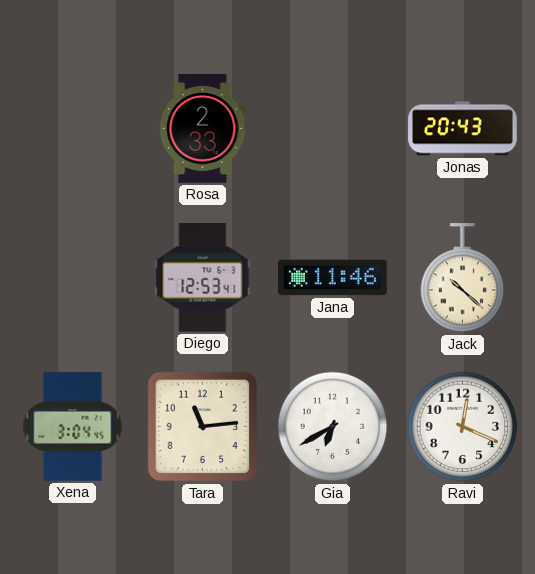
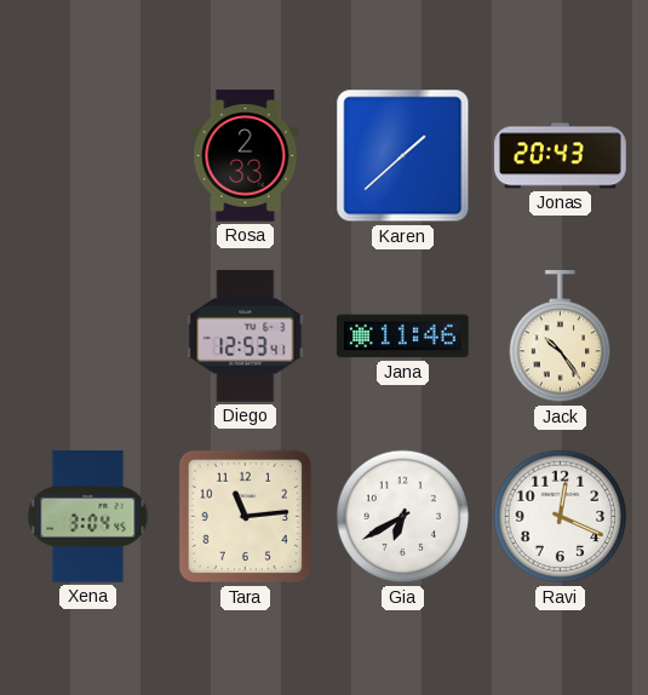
Karen: none -> 1:38
Jack: 10:22 -> 10:24
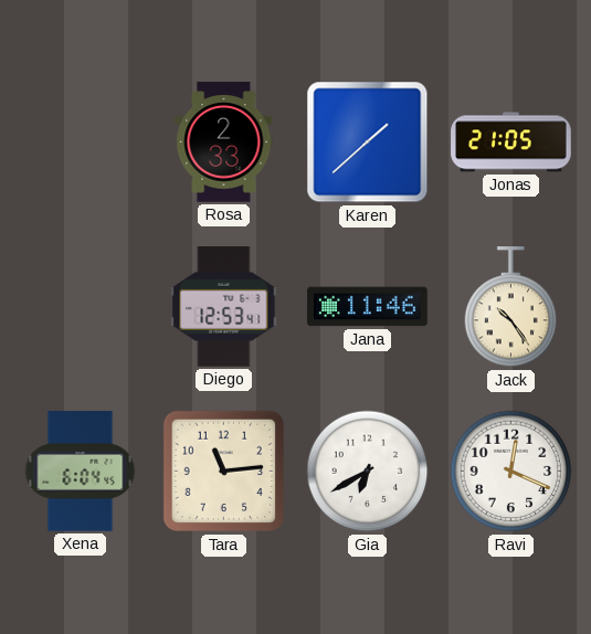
Jonas: 20:43 -> 21:05
Xena: 3:04 -> 6:04
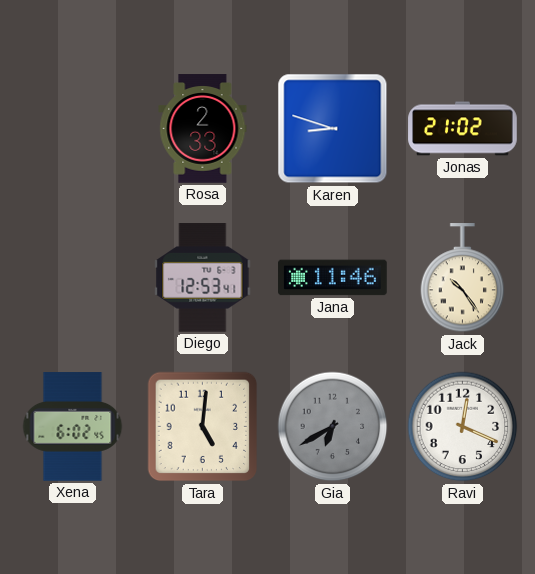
Karen: 1:38 -> 8:48
Jonas: 21:05 -> 21:02
Xena: 6:04 -> 6:02
Tara: 11:14 -> 5:01
Gia dial: white -> grey
